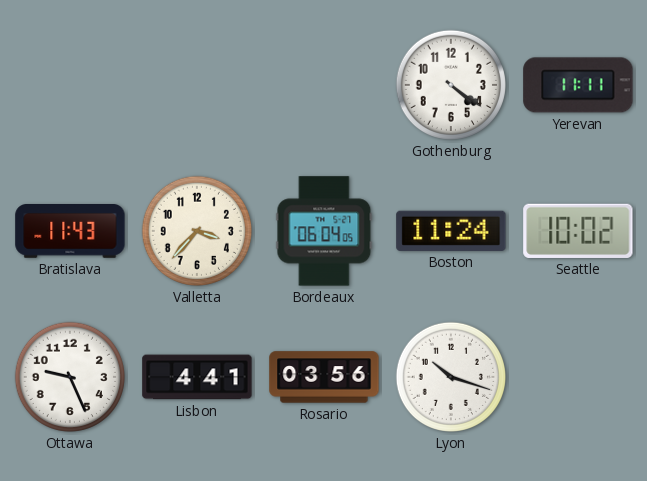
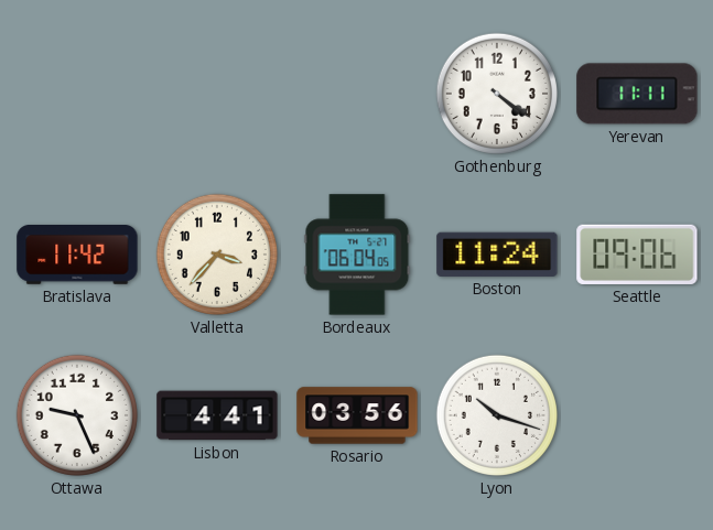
Bratislava: 11:43 -> 11:42
Seattle: 10:02 -> 09:06
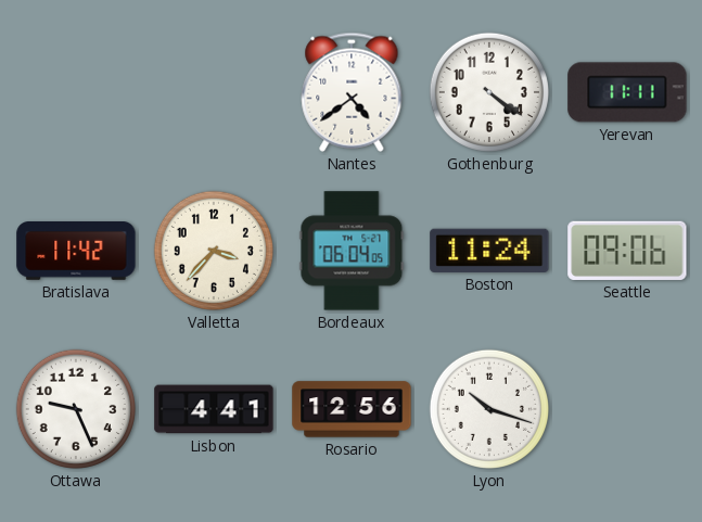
Nantes: none -> 4:39
Rosario: 03:56 -> 12:56
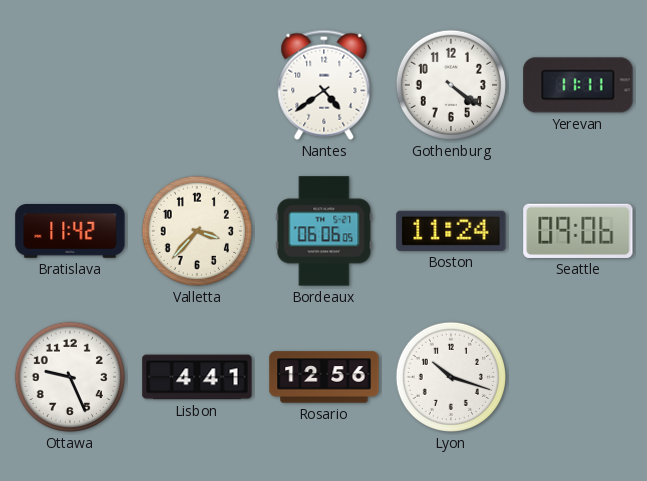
Bordeaux: 06:04 -> 06:06
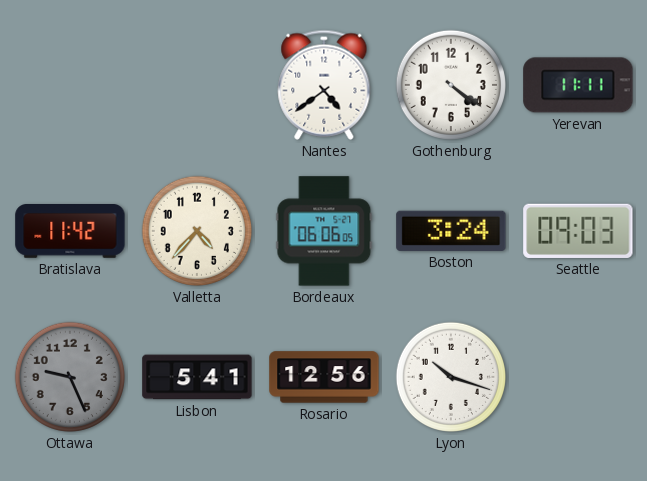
Valletta: 3:37 -> 4:37
Boston: 11:24 -> 3:24
Seattle: 09:06 -> 09:03
Ottawa dial: white -> grey
Lisbon: 4:41 -> 5:41
